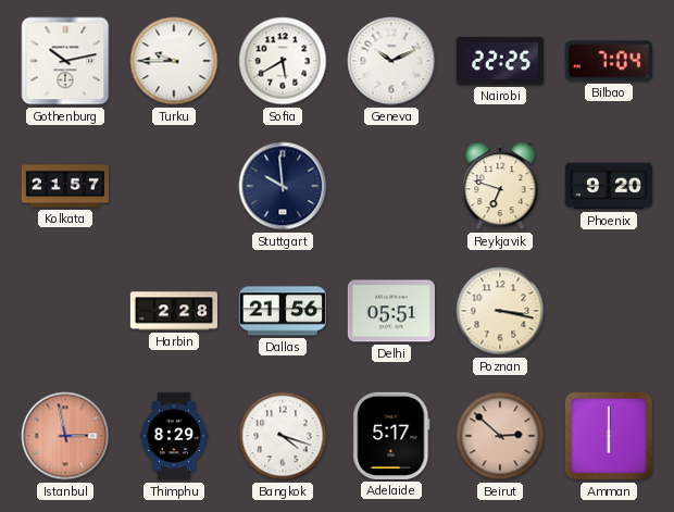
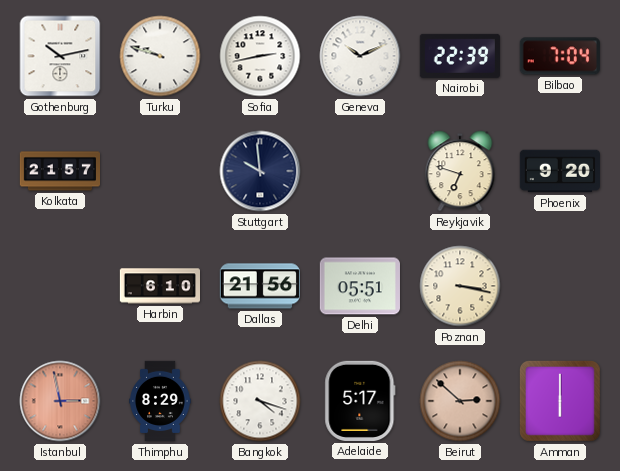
Turku: 9:45 -> 9:48
Sofia: 5:40 -> 2:43
Nairobi: 22:25 -> 22:39
Harbin: 2:28 -> 6:10
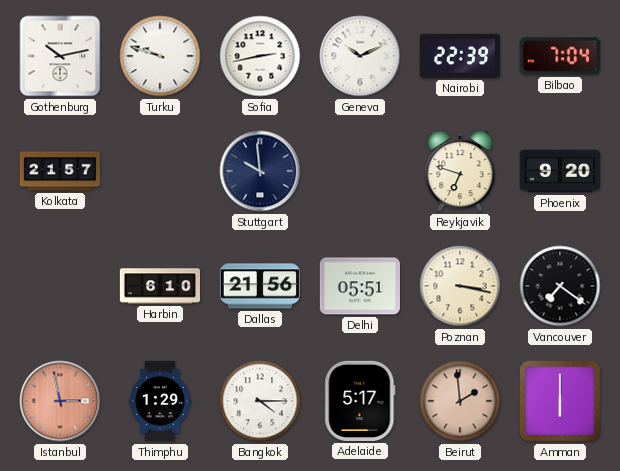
Vancouver: none -> 7:21
Thimphu: 8:29 -> 1:29
Bangkok: 4:18 -> 4:15
Beirut: 2:52 -> 1:59
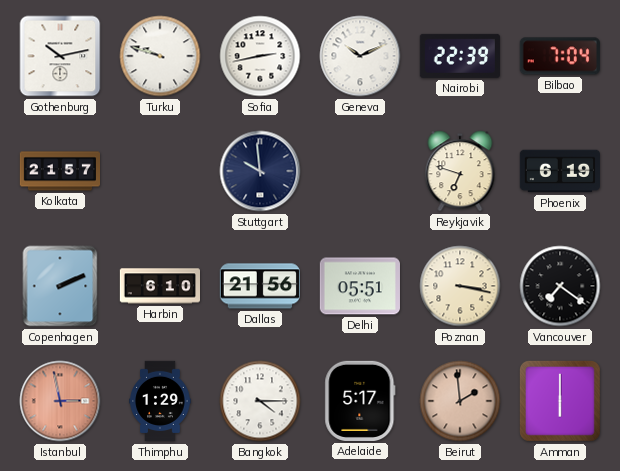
Phoenix: 9:20 -> 6:19
Copenhagen: none -> 2:11
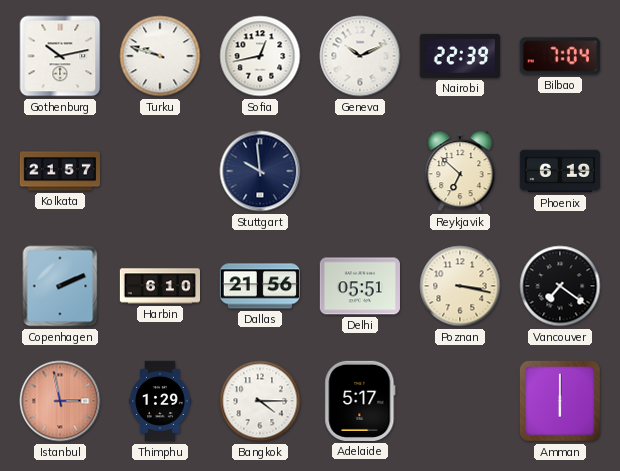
Sofia: 2:43 -> 12:43
Reykjavik: 6:48 -> 6:52
Beirut: 1:59 -> none
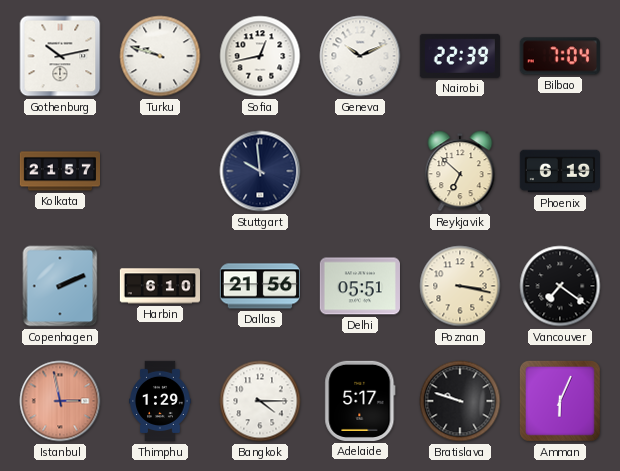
Bratislava: none -> 9:48
Amman: 6:00 -> 6:04
